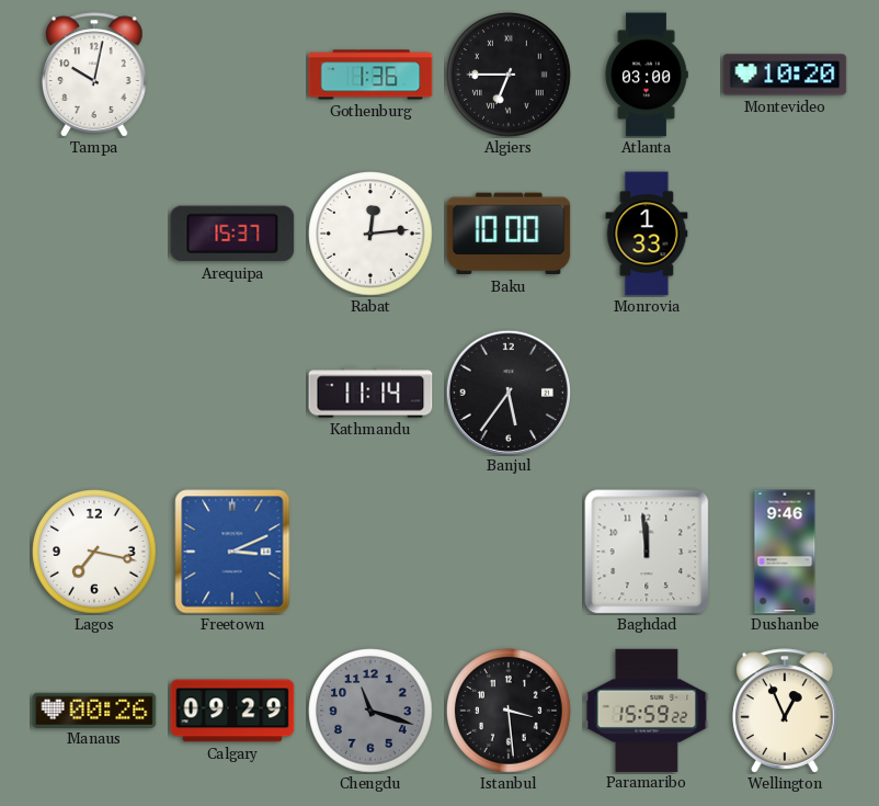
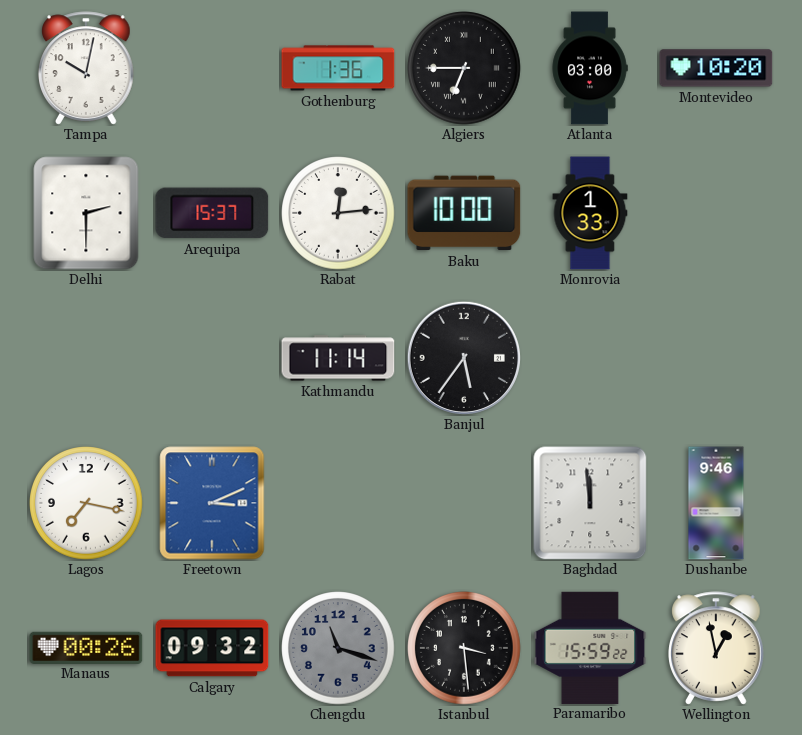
Delhi: none -> 2:30
Calgary: 09:29 -> 09:32
Wellington: 12:56 -> 12:58
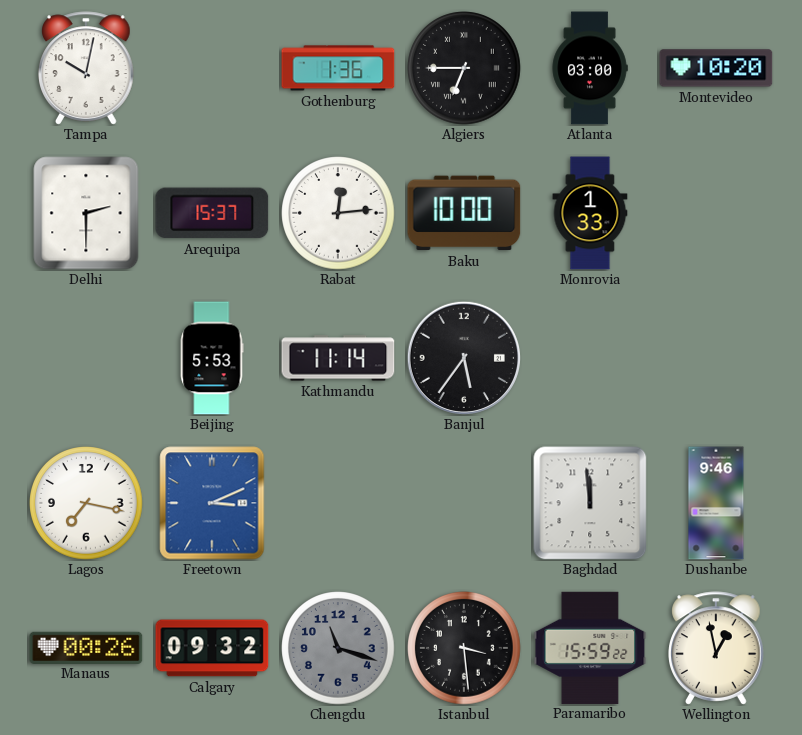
Beijing: none -> 5:53
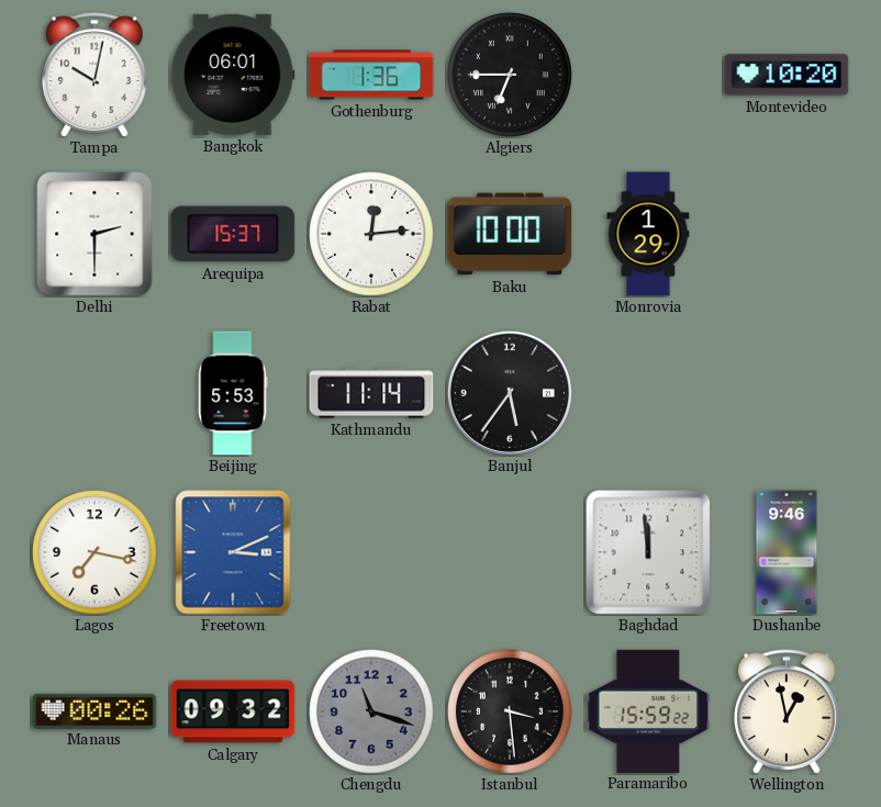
Bangkok: none -> 06:01
Atlanta: 03:00 -> none
Monrovia: 1:33 -> 1:29
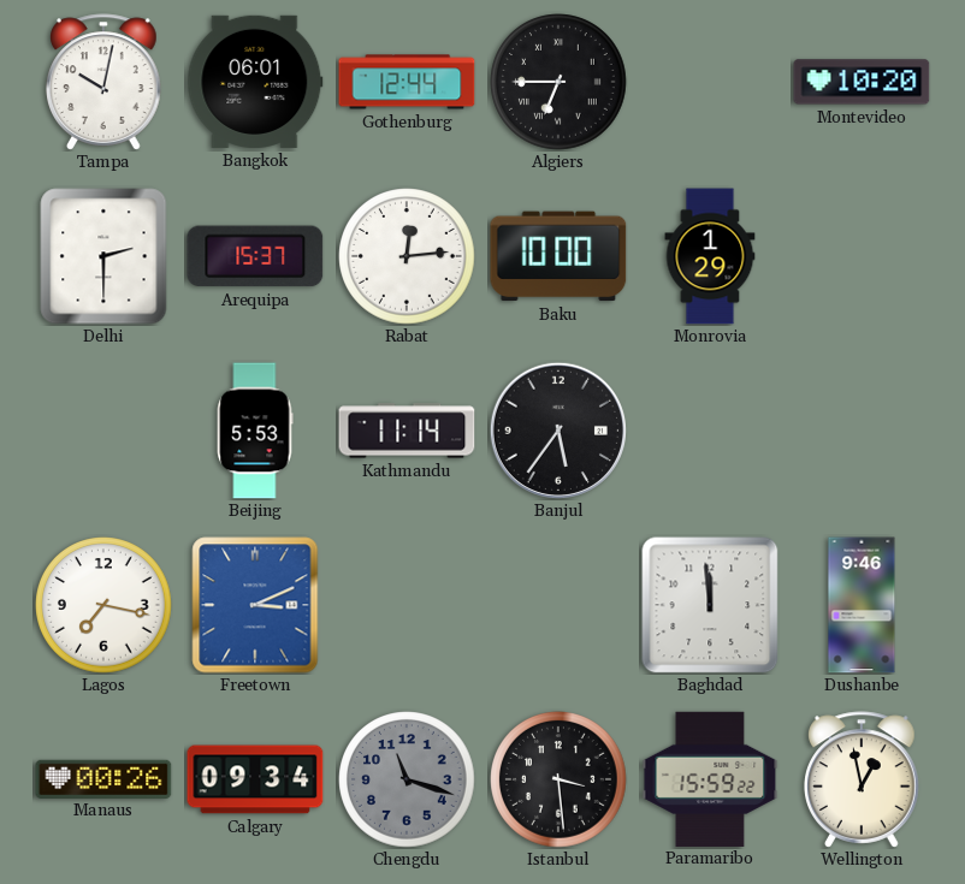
Gothenburg: 1:36 -> 12:44
Calgary: 09:32 -> 09:34
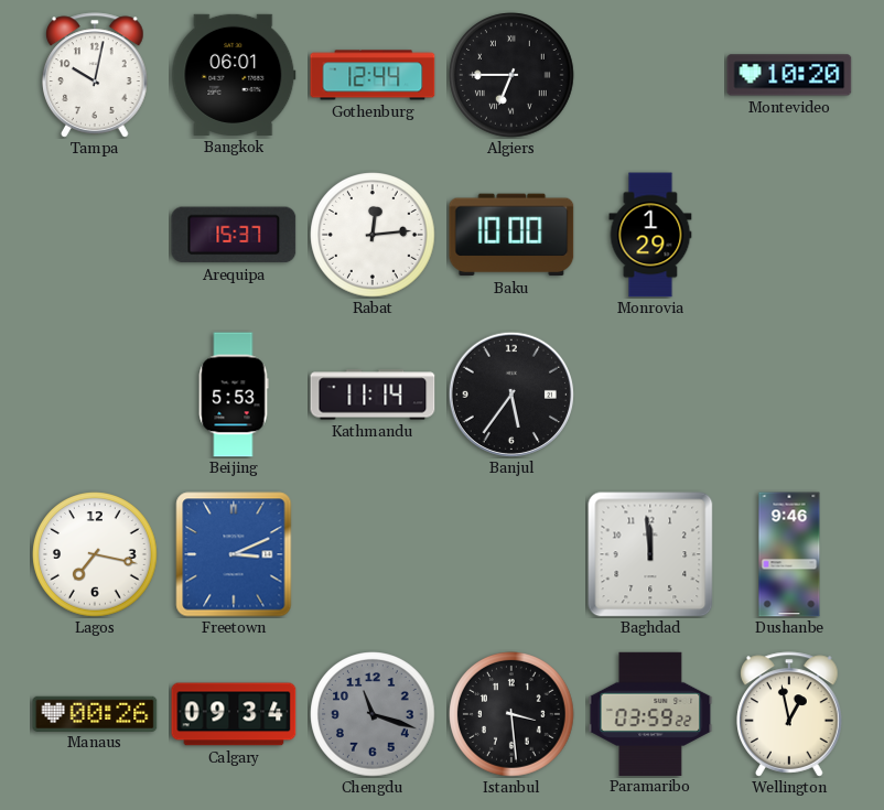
Delhi: 2:30 -> none
Paramaribo: 15:59 -> 03:59
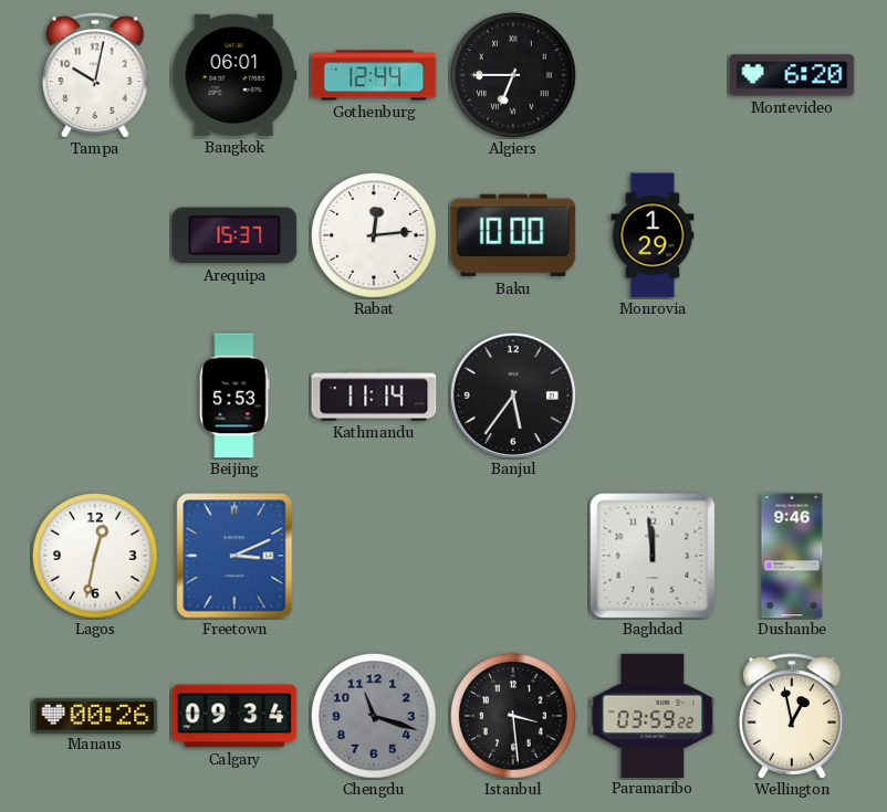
Montevideo: 10:20 -> 6:20
Lagos: 7:17 -> 12:32
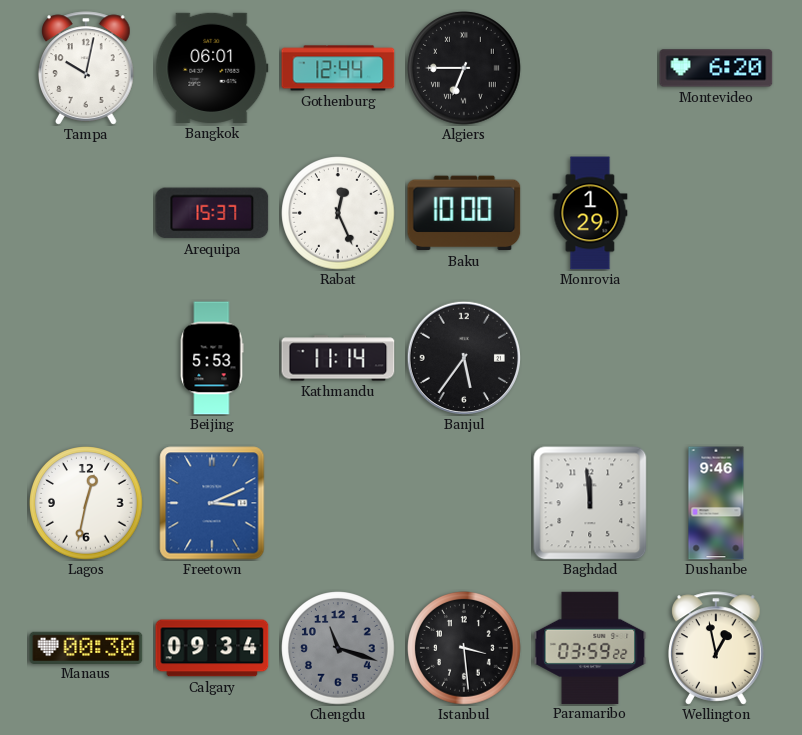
Rabat: 12:14 -> 12:26
Manaus: 00:26 -> 00:30
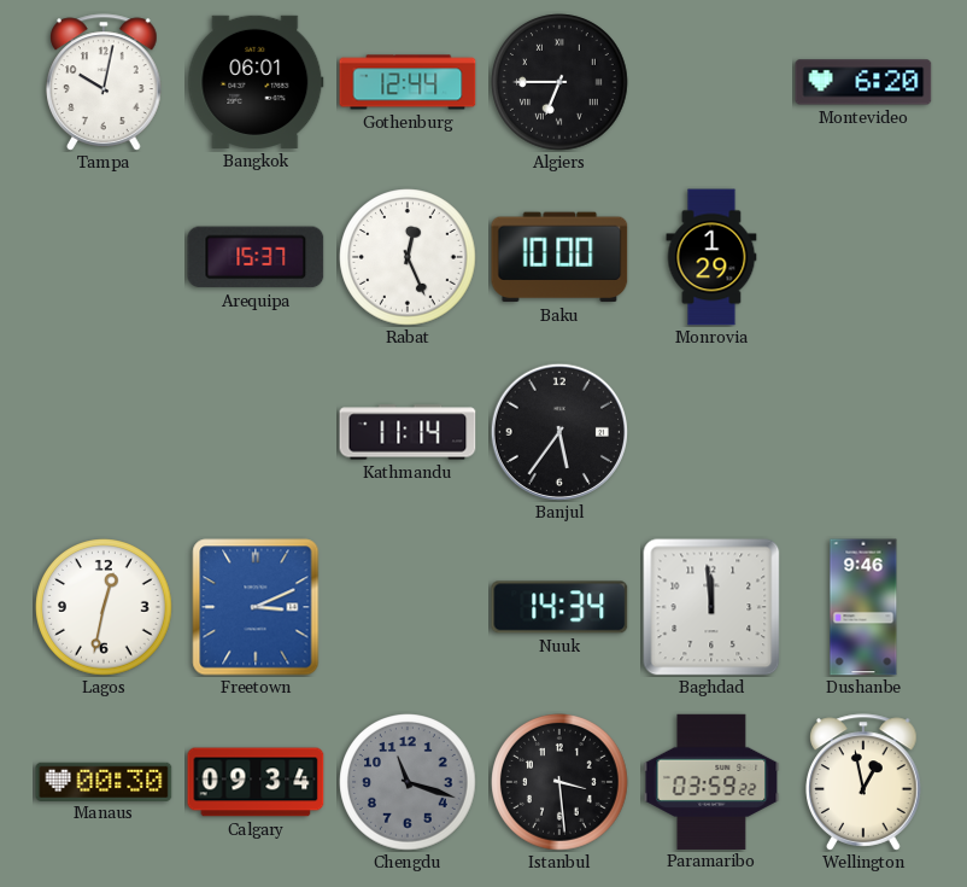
Beijing: 5:53 -> none
Nuuk: none -> 14:34
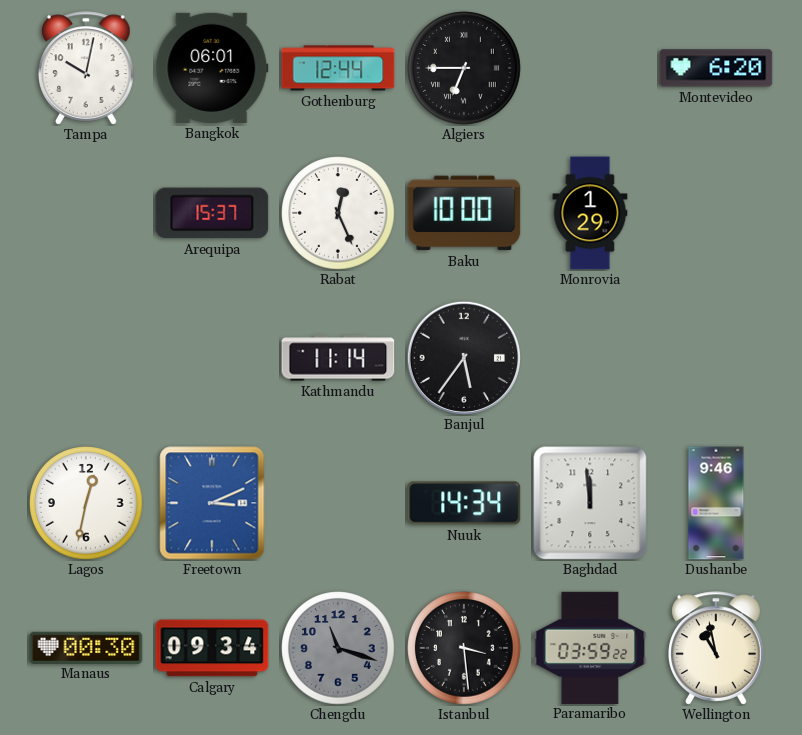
Wellington: 12:58 -> 10:58
